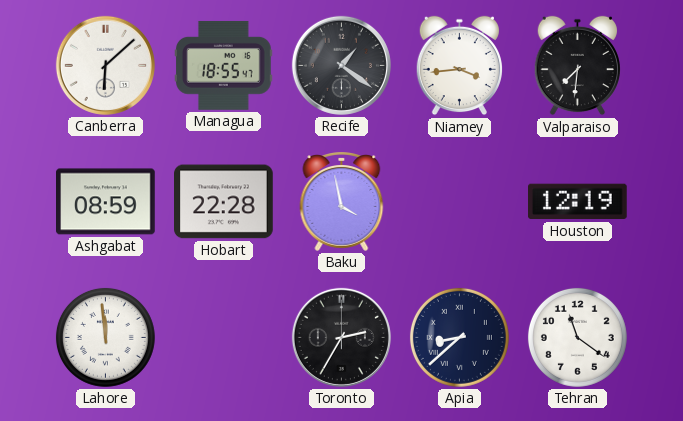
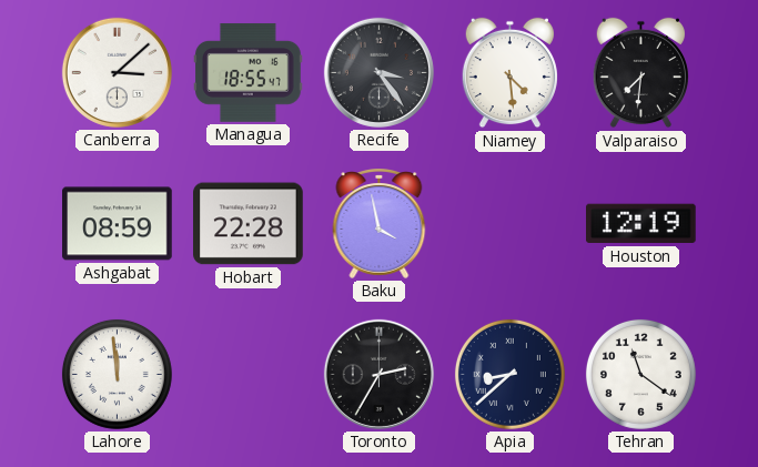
Canberra: 6:08 -> 3:08
Recife: 1:21 -> 3:24
Niamey: 3:44 -> 4:29
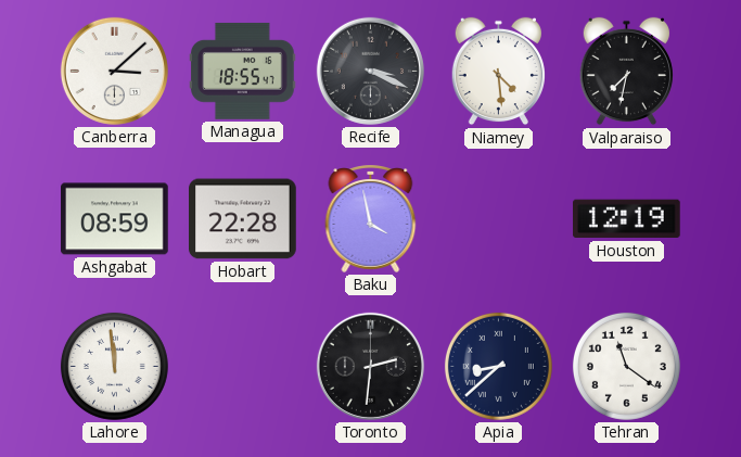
Recife: 3:24 -> 3:19
Valparaiso: 7:31 -> 7:32
Toronto: 2:35 -> 2:31
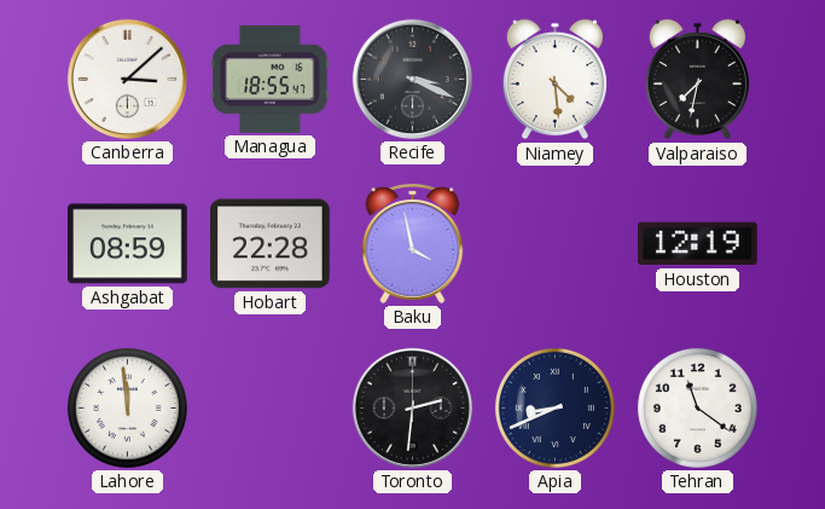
Apia: 8:38 -> 8:41
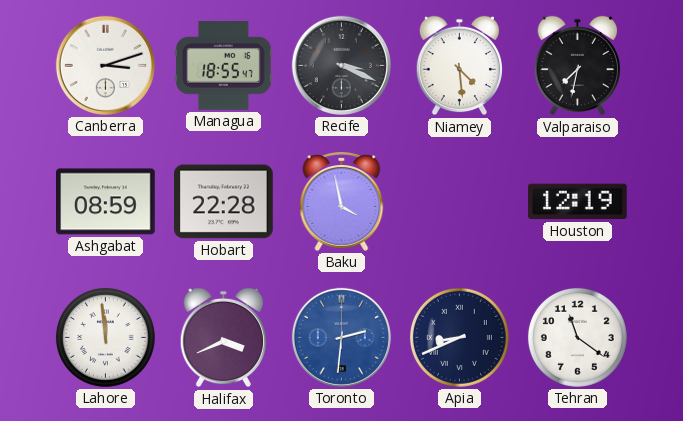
Canberra: 3:08 -> 3:12
Halifax: none -> 3:41
Toronto dial: black -> blue
